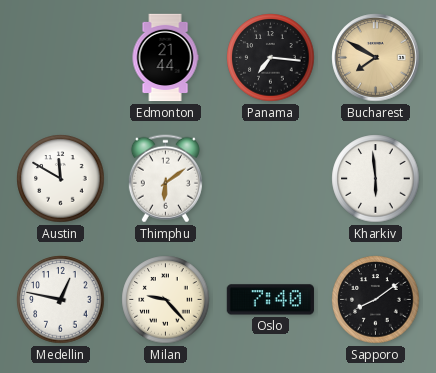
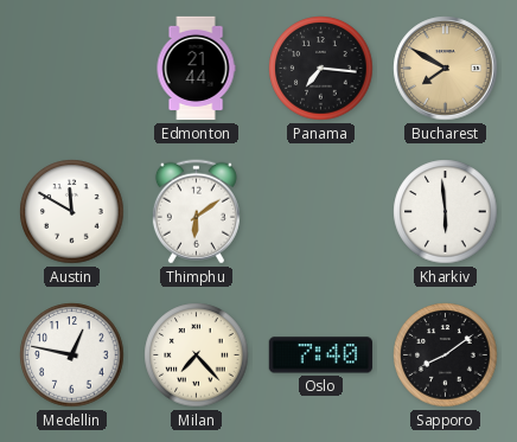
Milan: 9:23 -> 7:23
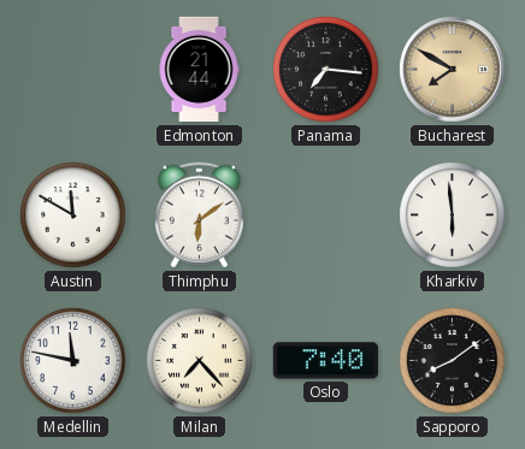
Medellin: 12:47 -> 11:47
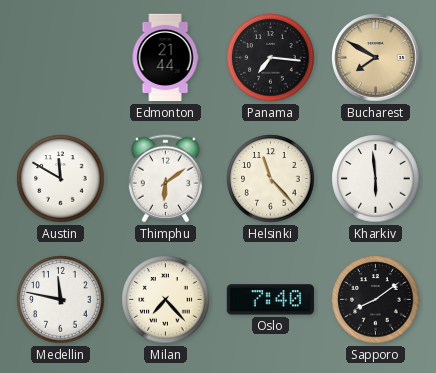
Helsinki: none -> 11:23
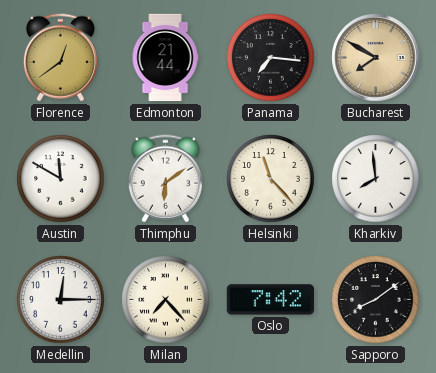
Florence: none -> 12:39
Kharkiv: 5:59 -> 7:59
Medellin: 11:47 -> 12:15
Oslo: 7:40 -> 7:42
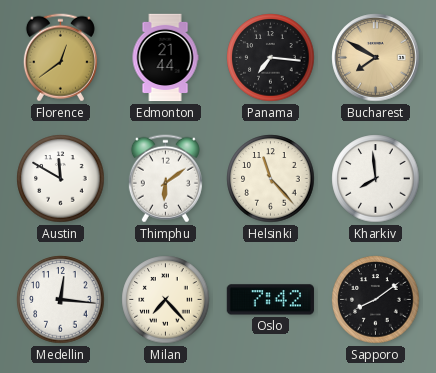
Medellin: 12:15 -> 12:16
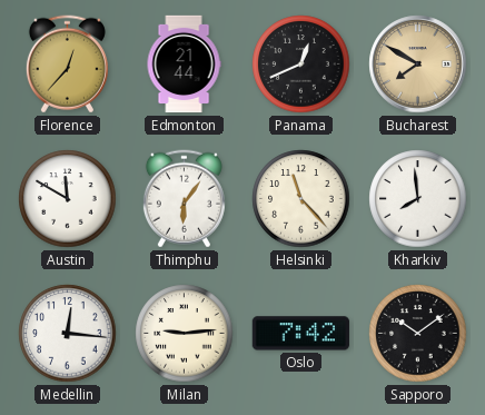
Florence: 12:39 -> 12:37
Panama: 7:16 -> 12:41
Thimphu: 6:09 -> 6:06
Milan: 7:23 -> 9:14
Sapporo: 8:09 -> 10:09
